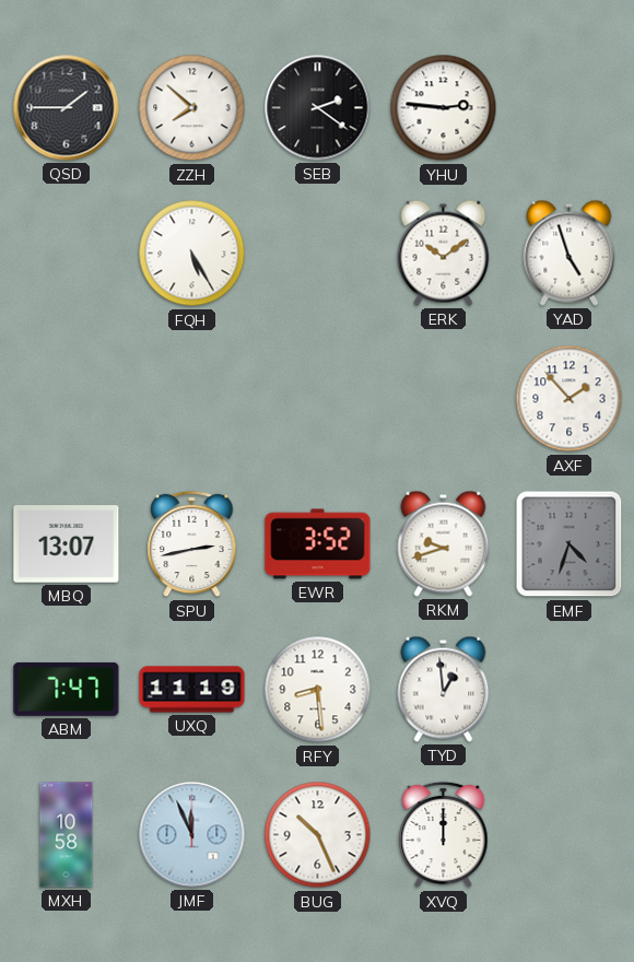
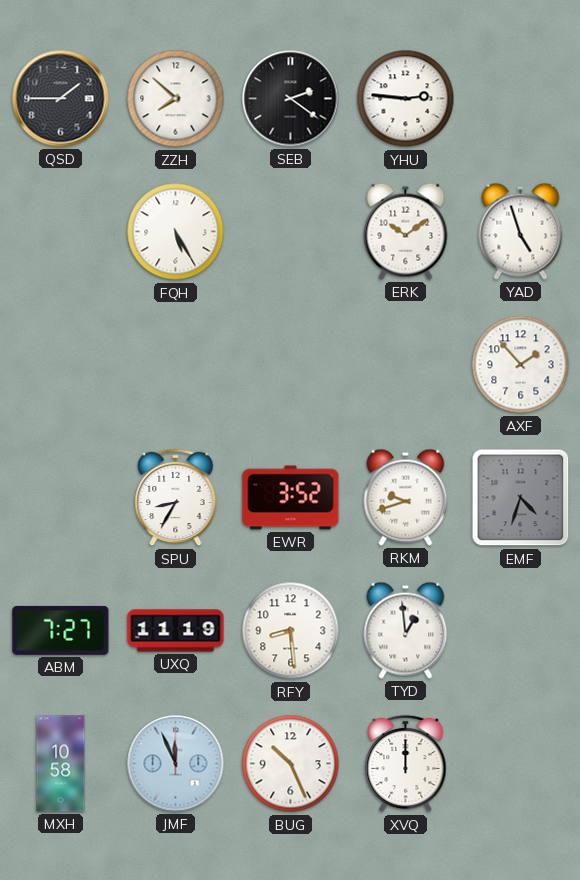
MBQ: 13:07 -> none
SPU: 2:43 -> 8:35
ABM: 7:47 -> 7:27
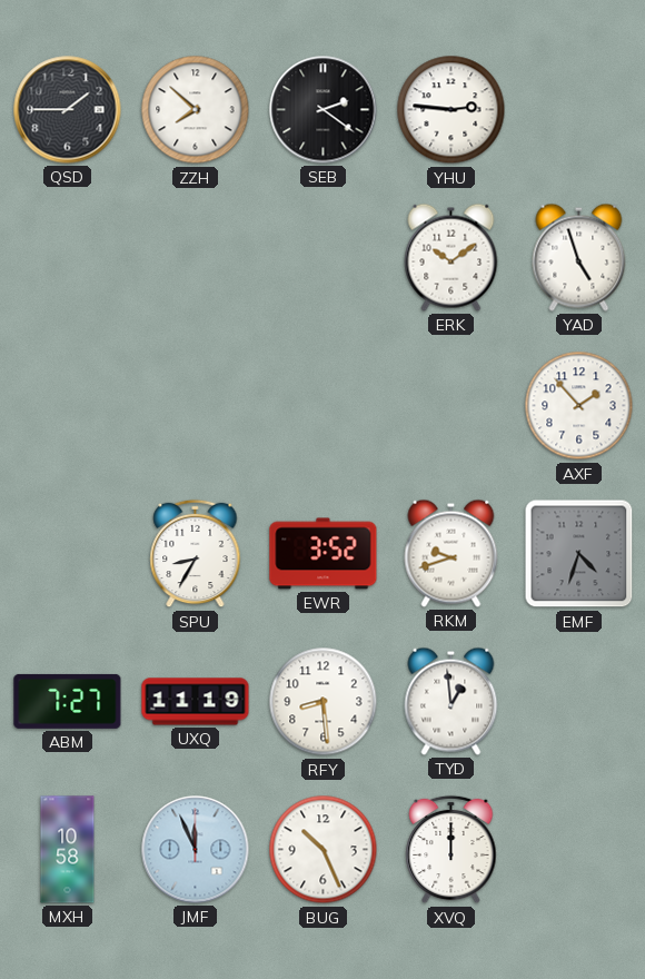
FQH: 5:25 -> none
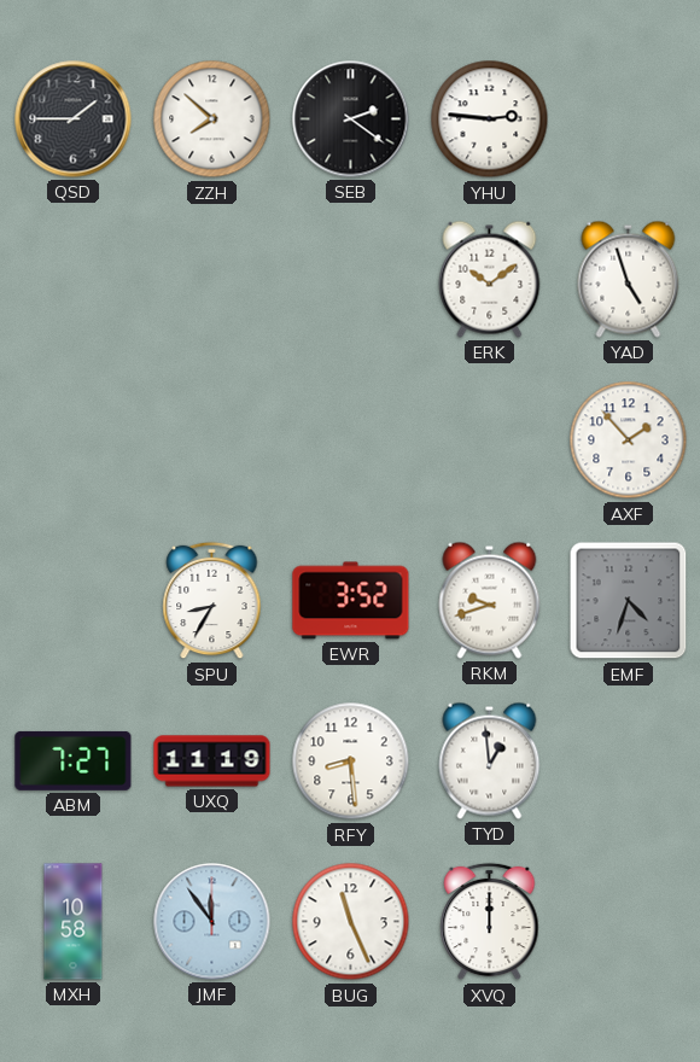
JMF: 11:56 -> 11:54
BUG: 10:26 -> 11:26
